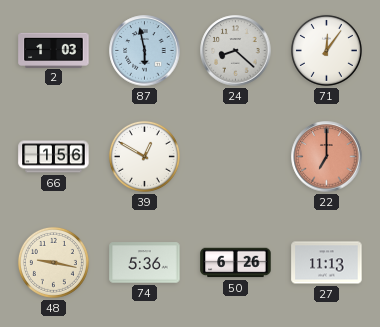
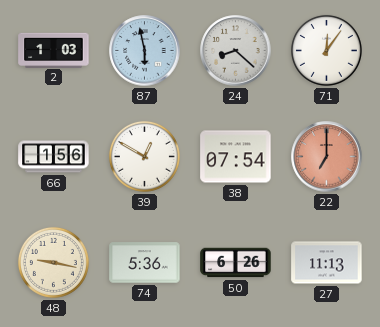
38: none -> 07:54
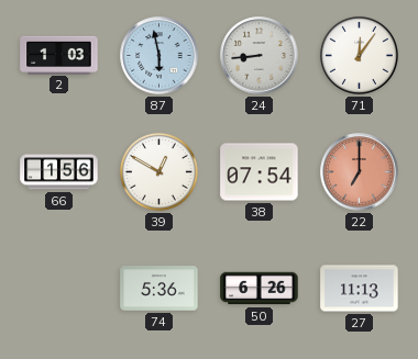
24: 8:22 -> 8:44
48: 9:17 -> none
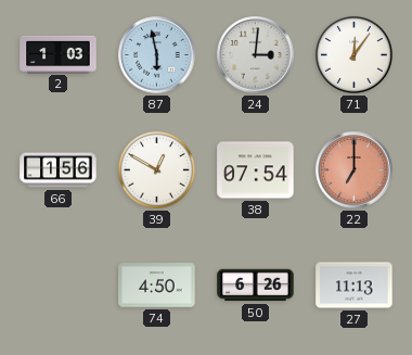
24: 8:44 -> 3:01
74: 5:36 -> 4:50
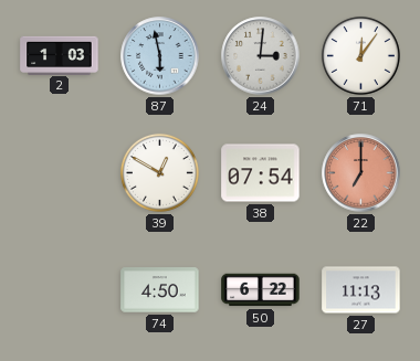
66: 1:56 -> none
50: 6:26 -> 6:22
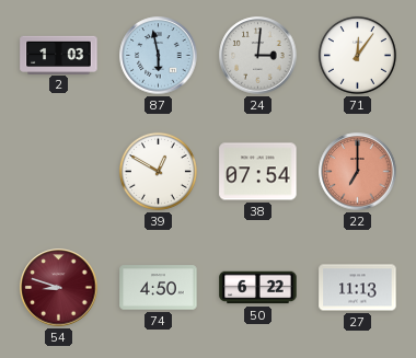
54: none -> 8:48
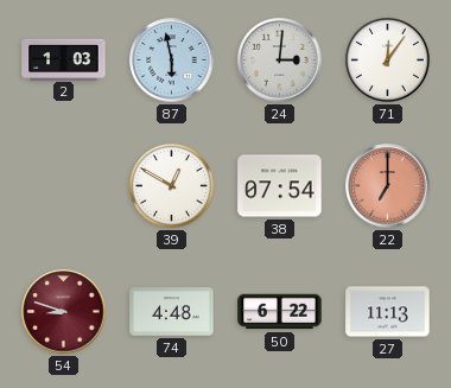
74: 4:50 -> 4:48
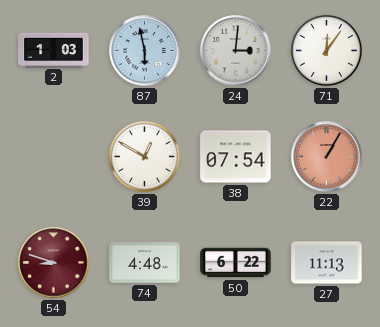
22: 7:00 -> 1:05
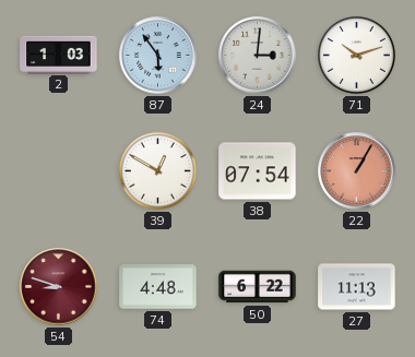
87: 5:58 -> 5:54
71: 12:06 -> 10:12
